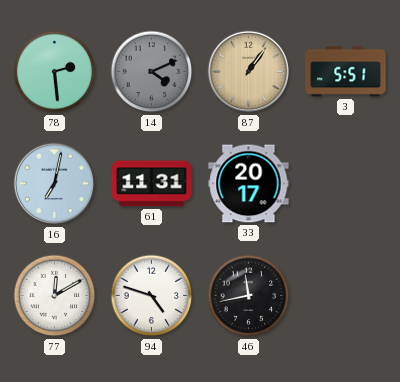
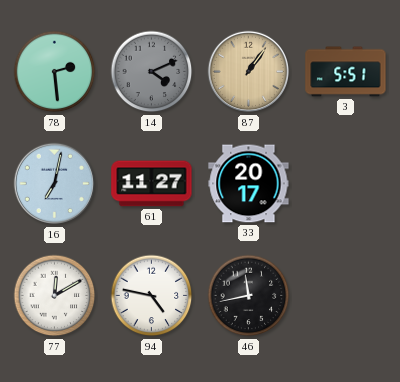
61: 11:31 -> 11:27
94: 4:48 -> 4:47
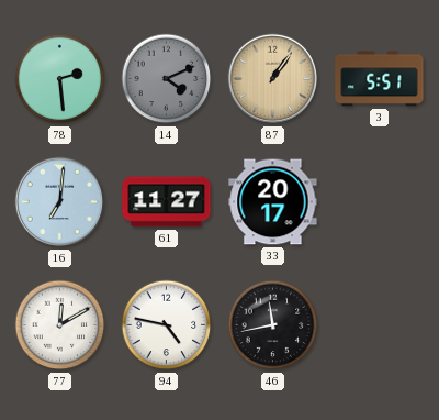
16: 7:02 -> 7:01
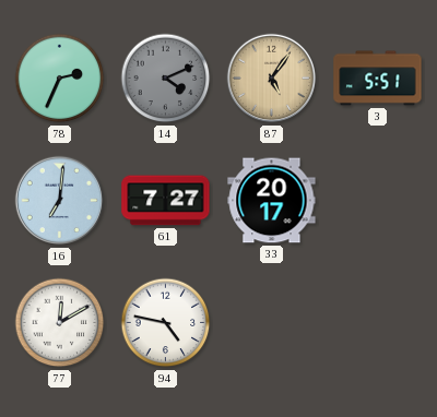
78: 2:29 -> 2:34
87: 1:06 -> 5:06
61: 11:27 -> 7:27
46: 11:43 -> none
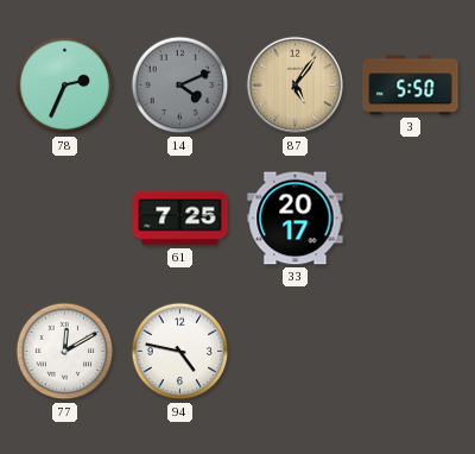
3: 5:51 -> 5:50
16: 7:01 -> none
61: 7:27 -> 7:25
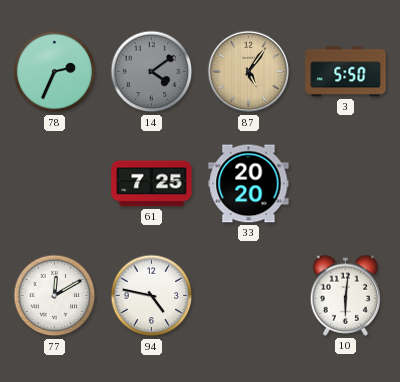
14: 4:11 -> 4:09
33: 20:17 -> 20:20
10: none -> 6:01
